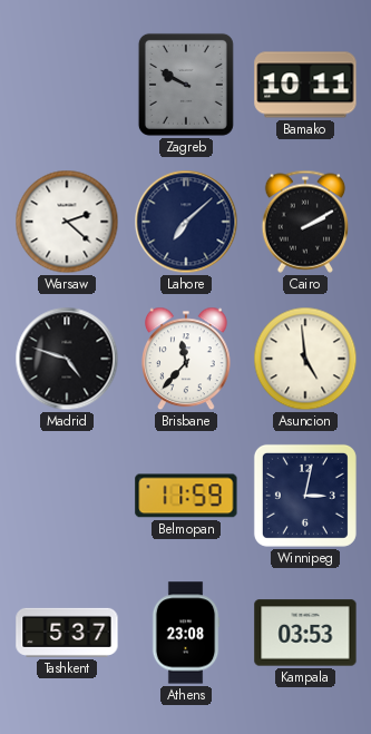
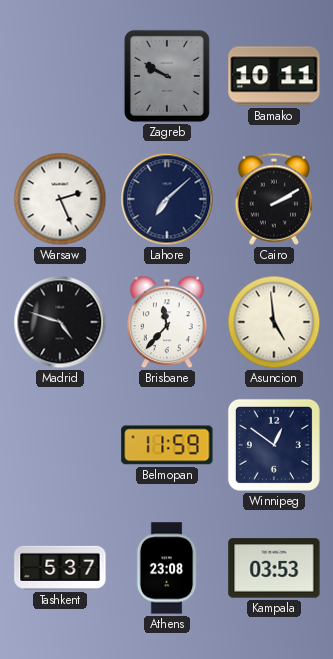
Warsaw: 2:22 -> 2:26
Winnipeg: 3:02 -> 12:51
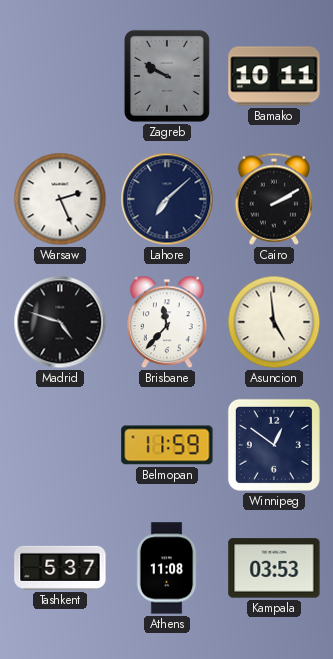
Athens: 23:08 -> 11:08
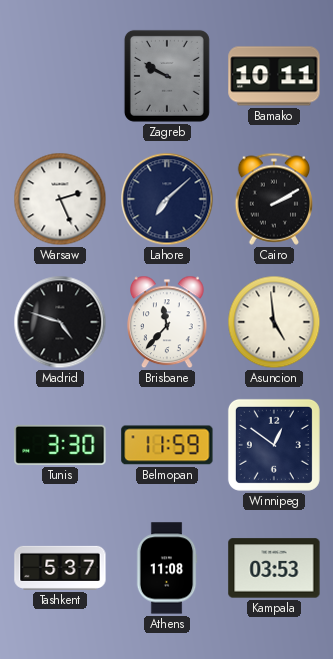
Tunis: none -> 3:30
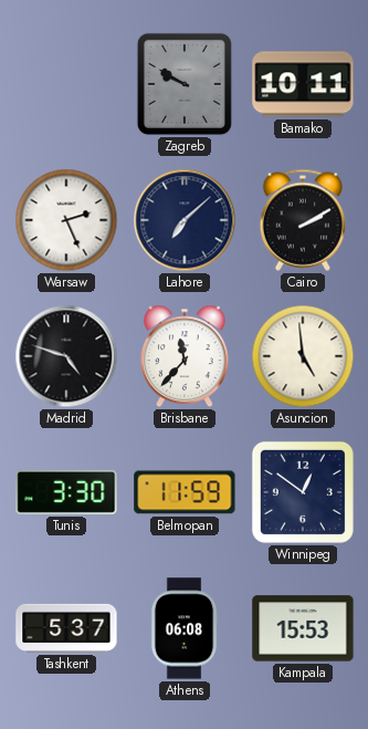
Athens: 11:08 -> 06:08
Kampala: 03:53 -> 15:53
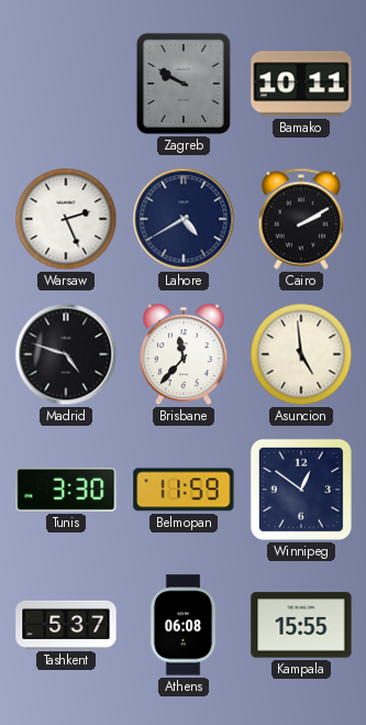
Lahore: 7:08 -> 4:40
Kampala: 15:53 -> 15:55
